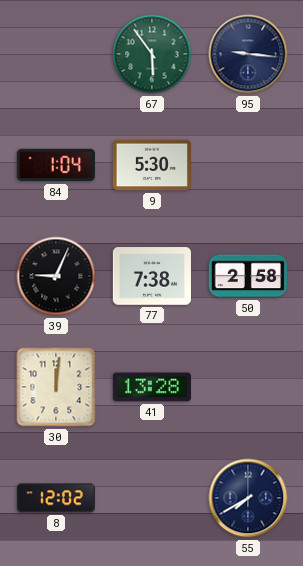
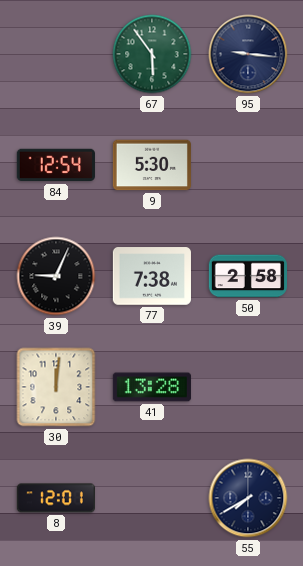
84: 1:04 -> 12:54
8: 12:02 -> 12:01
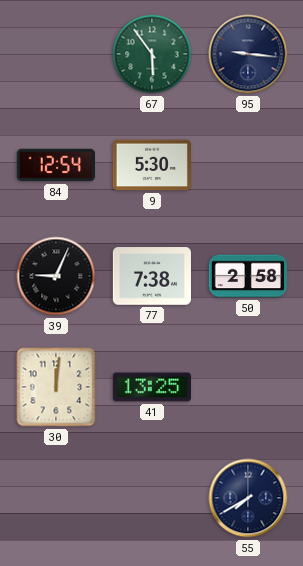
41: 13:28 -> 13:25
8: 12:01 -> none
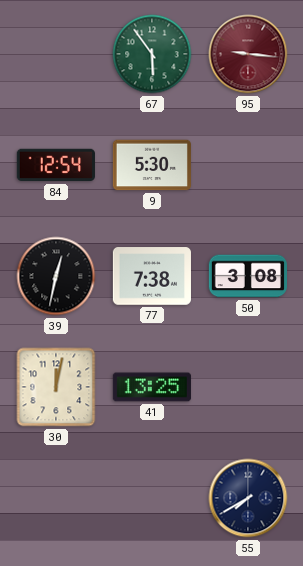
95 dial: navy -> burgundy
39: 9:04 -> 12:32
50: 2:58 -> 3:08
30: 12:01 -> 12:02
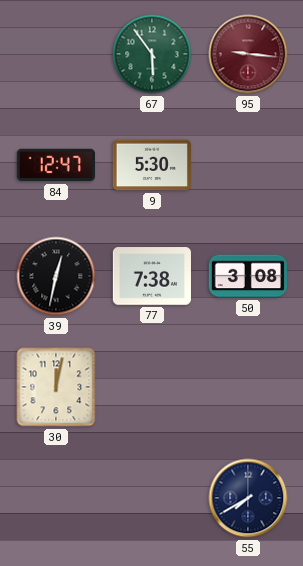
84: 12:54 -> 12:47
41: 13:25 -> none
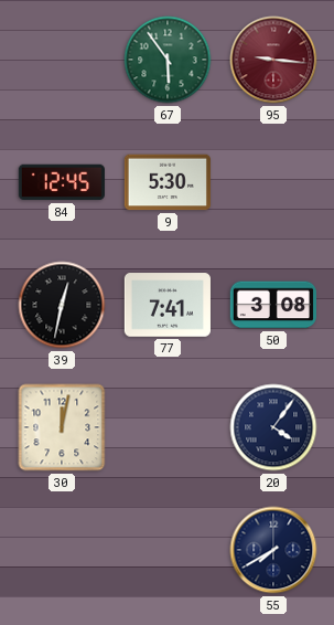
84: 12:47 -> 12:45
77: 7:38 -> 7:41
20: none -> 4:06
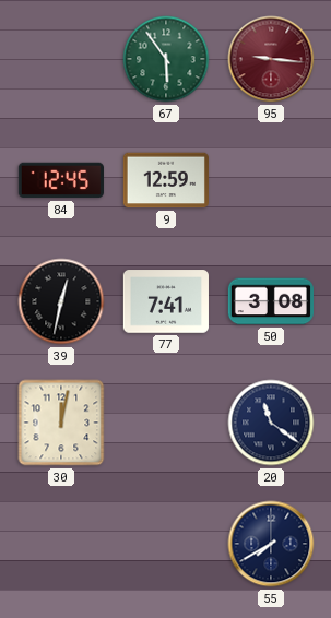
9: 5:30 -> 12:59
20: 4:06 -> 11:21
